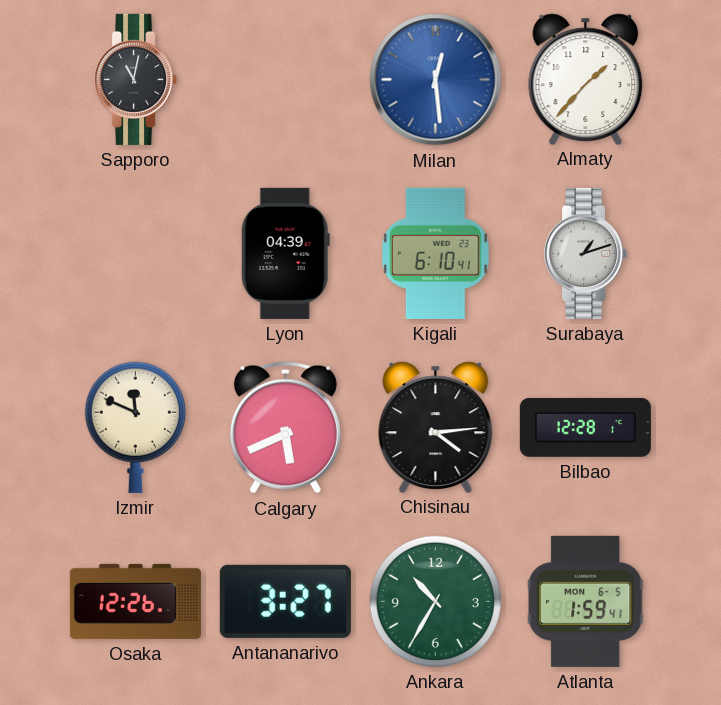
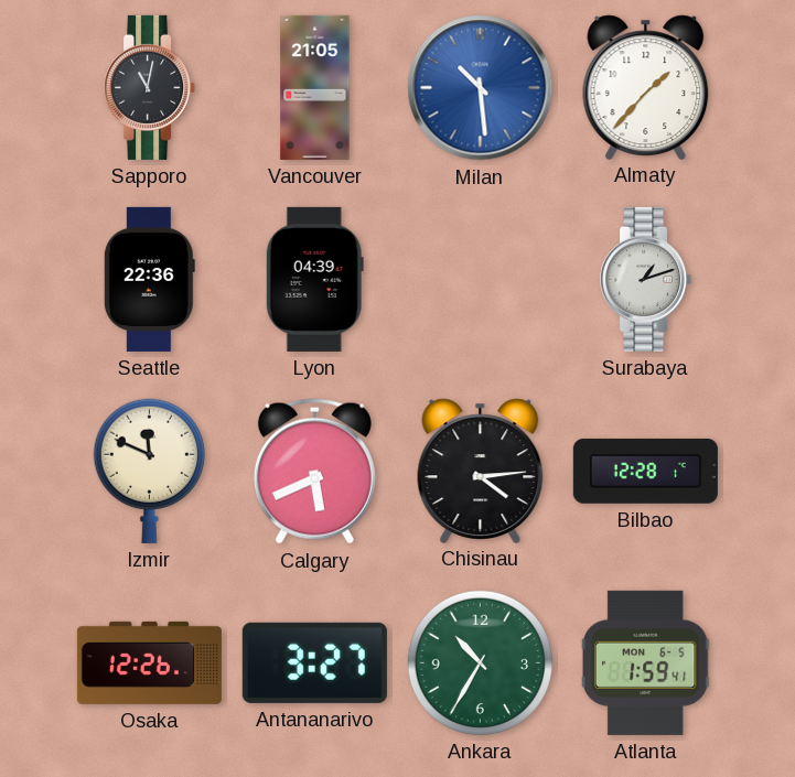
Vancouver: none -> 21:05
Milan: 12:29 -> 10:29
Seattle: none -> 22:36
Kigali: 6:10 -> none
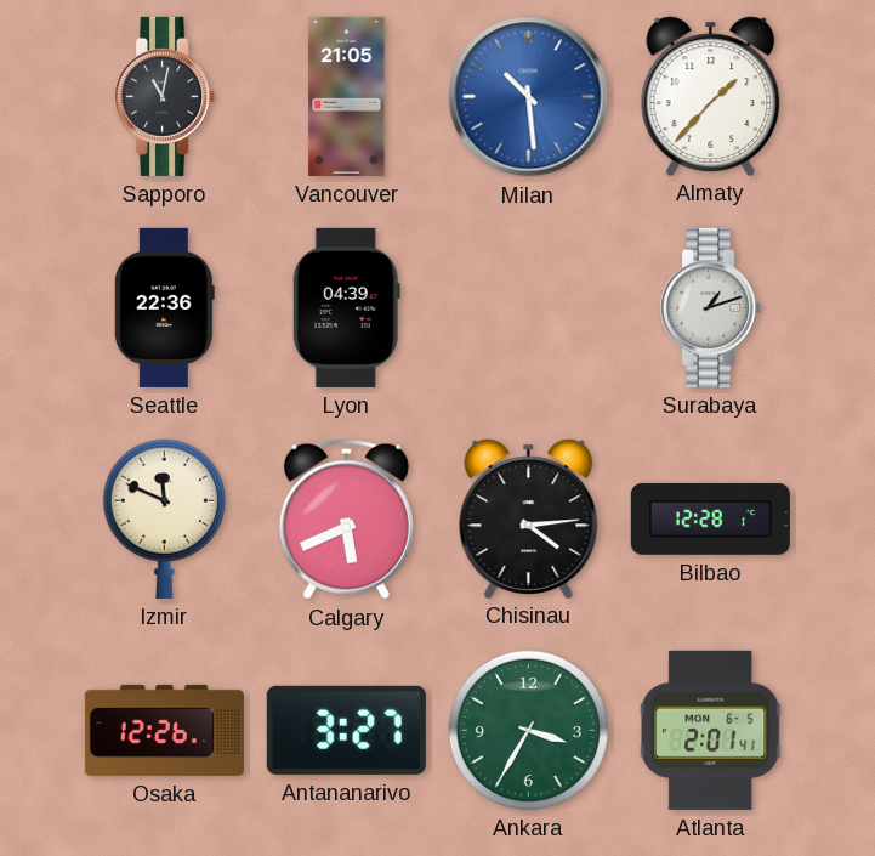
Ankara: 10:35 -> 3:35
Atlanta: 1:59 -> 2:01
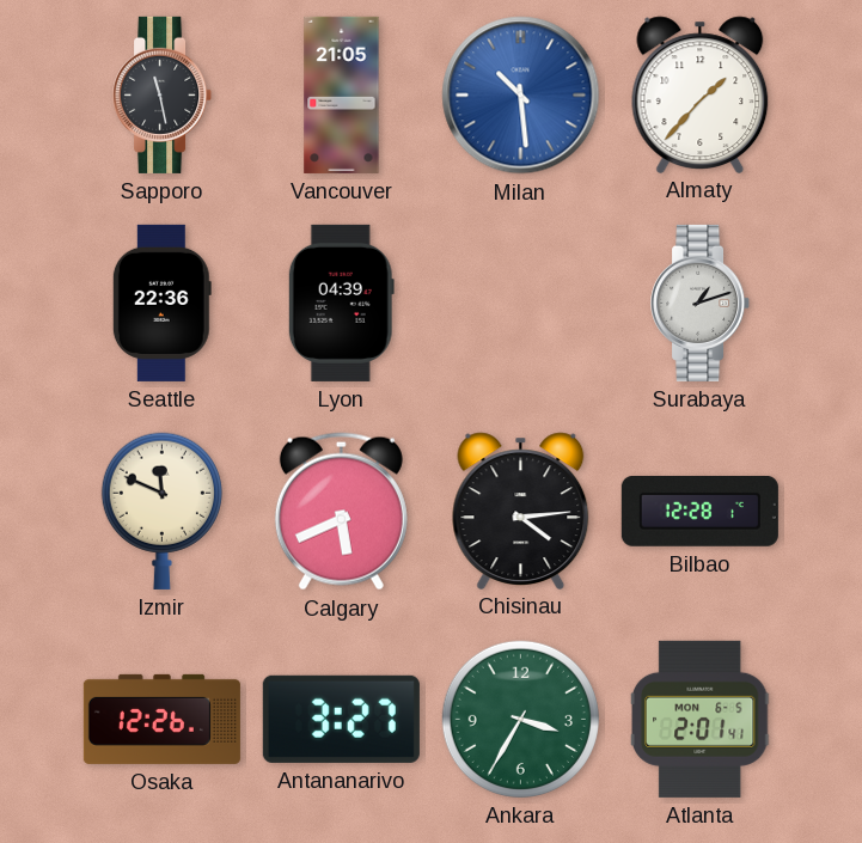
Sapporo: 11:02 -> 11:28
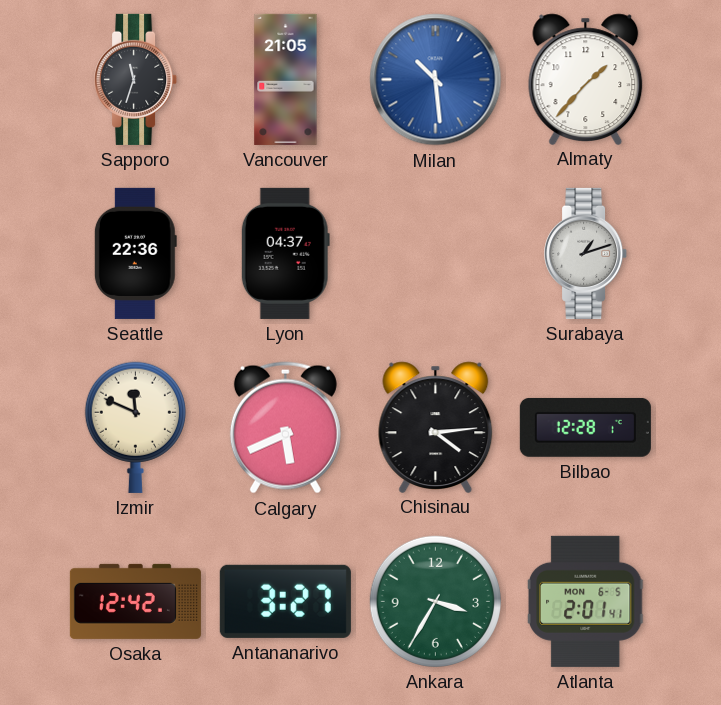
Sapporo: 11:28 -> 11:33
Lyon: 04:39 -> 04:37
Osaka: 12:26 -> 12:42
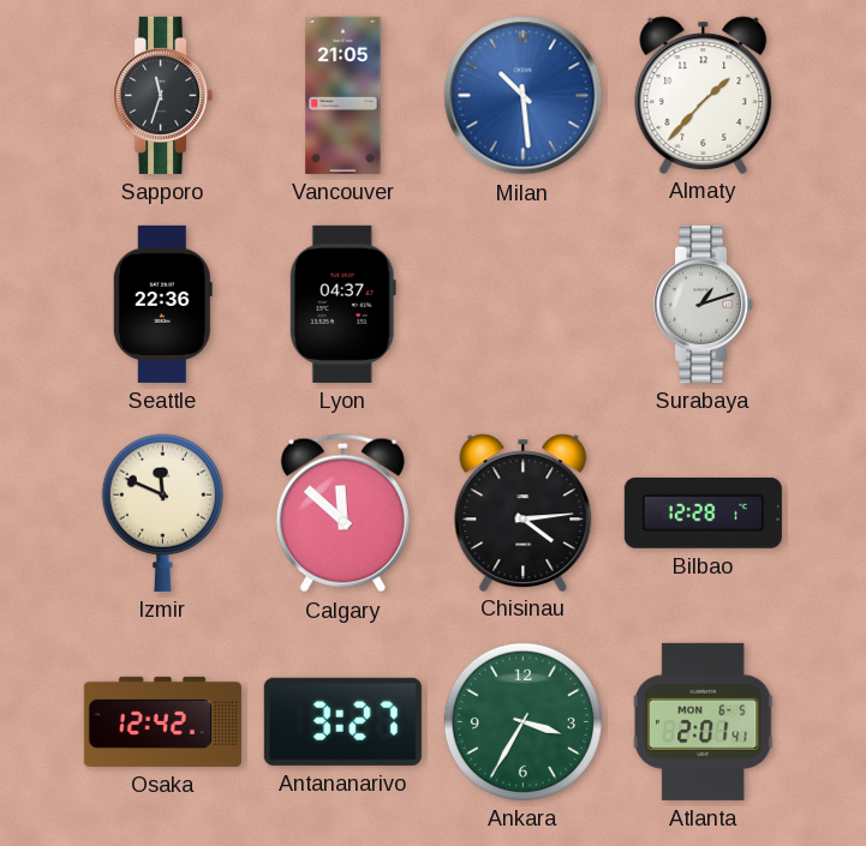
Calgary: 5:41 -> 11:52
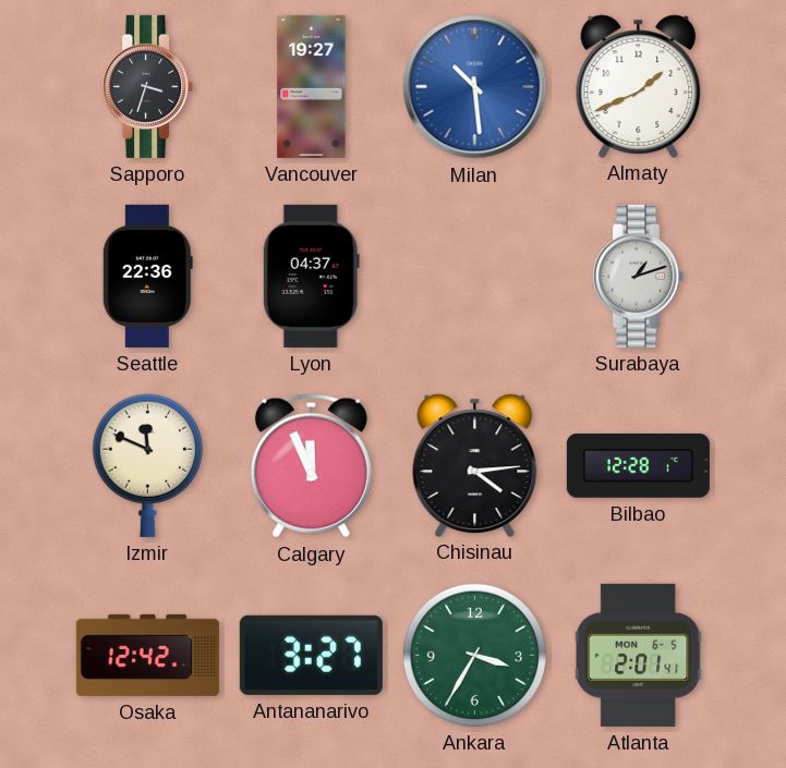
Sapporo: 11:33 -> 3:33
Vancouver: 21:05 -> 19:27
Almaty: 1:37 -> 1:41
Calgary: 11:52 -> 11:56
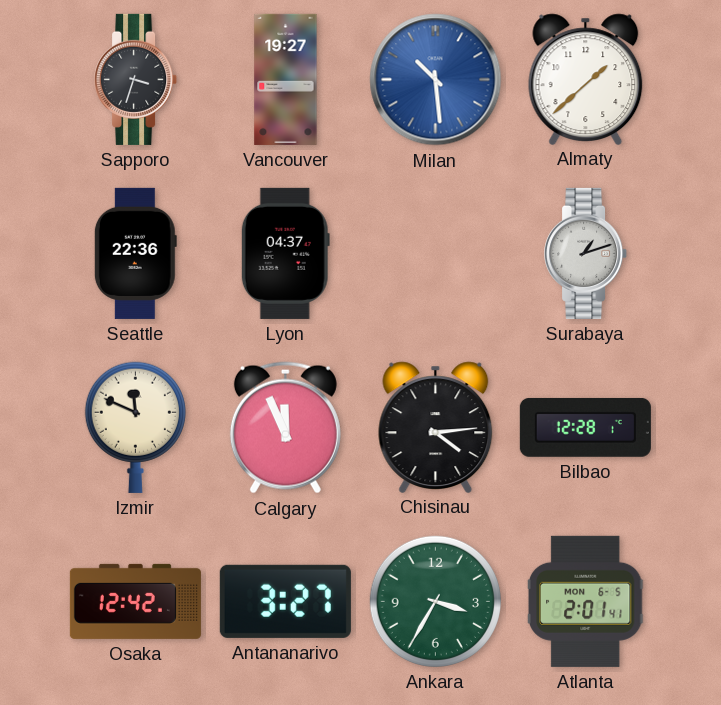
Almaty: 1:41 -> 1:38
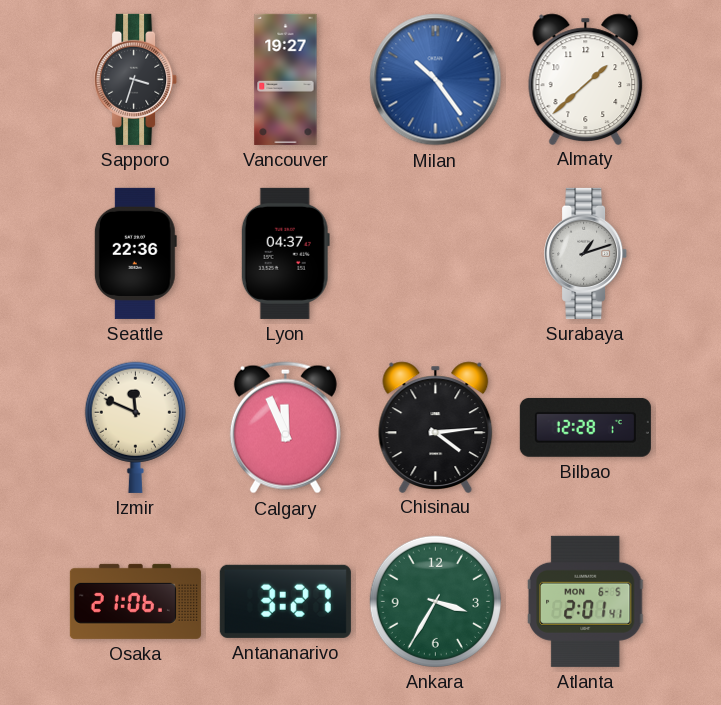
Milan: 10:29 -> 10:24
Osaka: 12:42 -> 21:06
